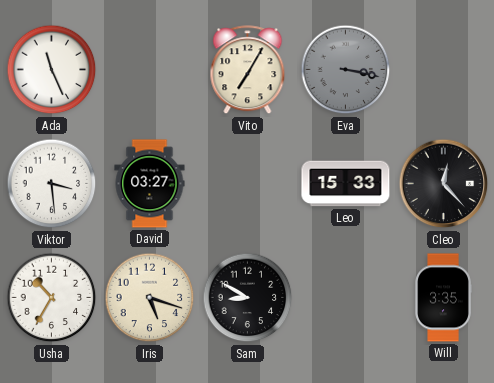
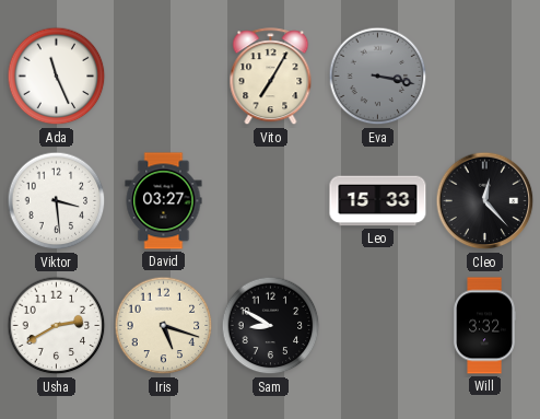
Usha: 10:35 -> 2:40
Will: 3:35 -> 3:32
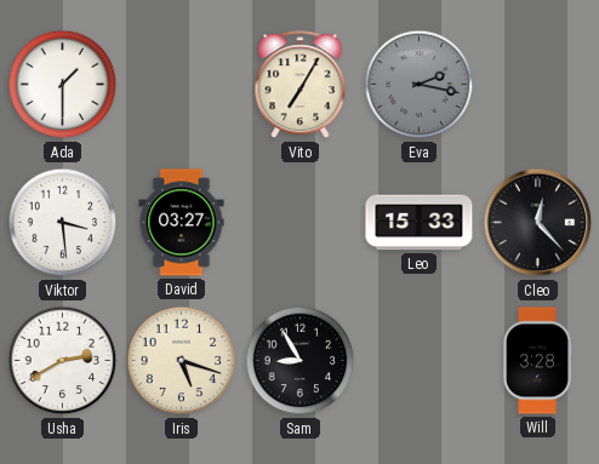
Ada: 11:26 -> 1:30
Eva: 3:17 -> 2:17
Sam: 8:50 -> 8:55
Will: 3:32 -> 3:28
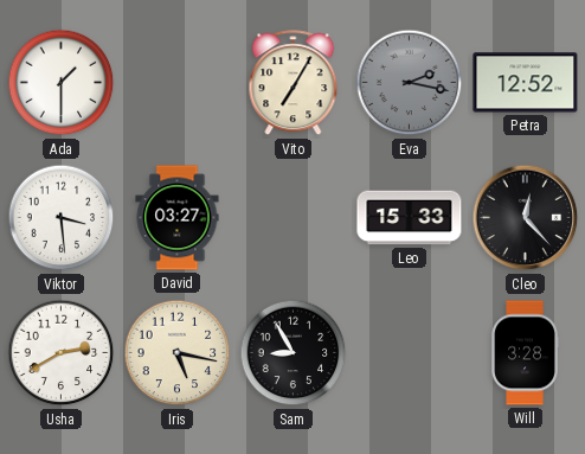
Petra: none -> 12:52
Iris: 5:18 -> 5:17
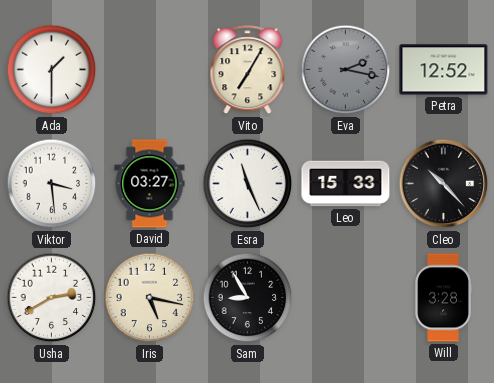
Esra: none -> 11:26
Cleo: 12:23 -> 10:23
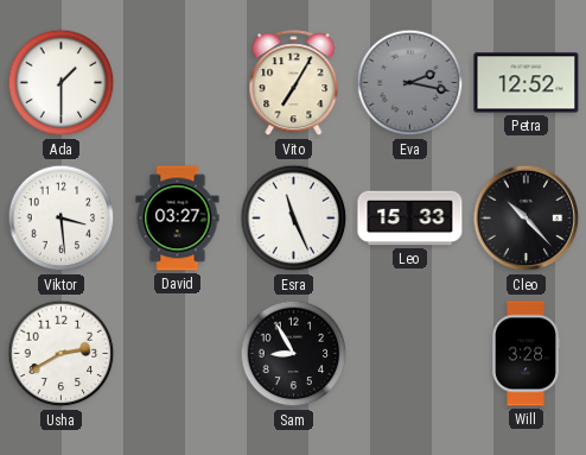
Iris: 5:17 -> none
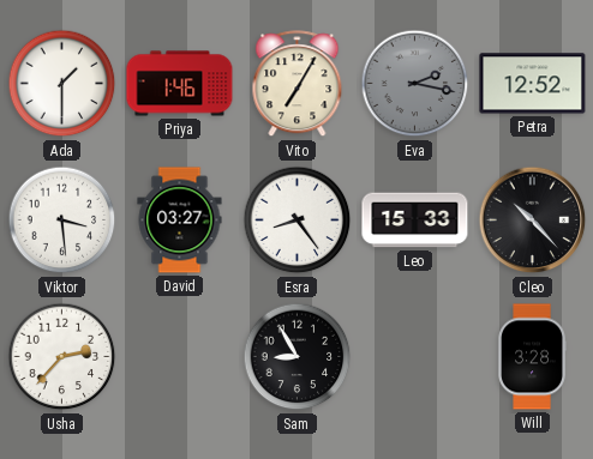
Priya: none -> 1:46
Esra: 11:26 -> 8:24
Usha: 2:40 -> 2:37
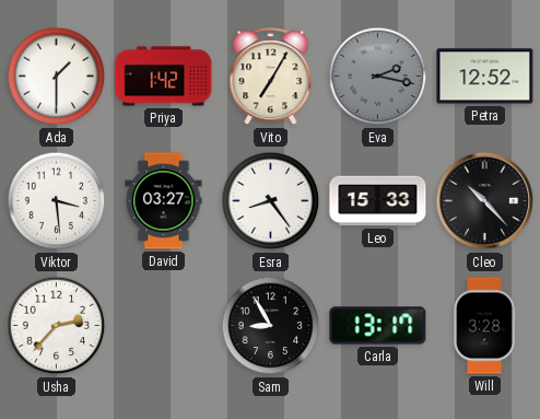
Priya: 1:46 -> 1:42
Carla: none -> 13:17
